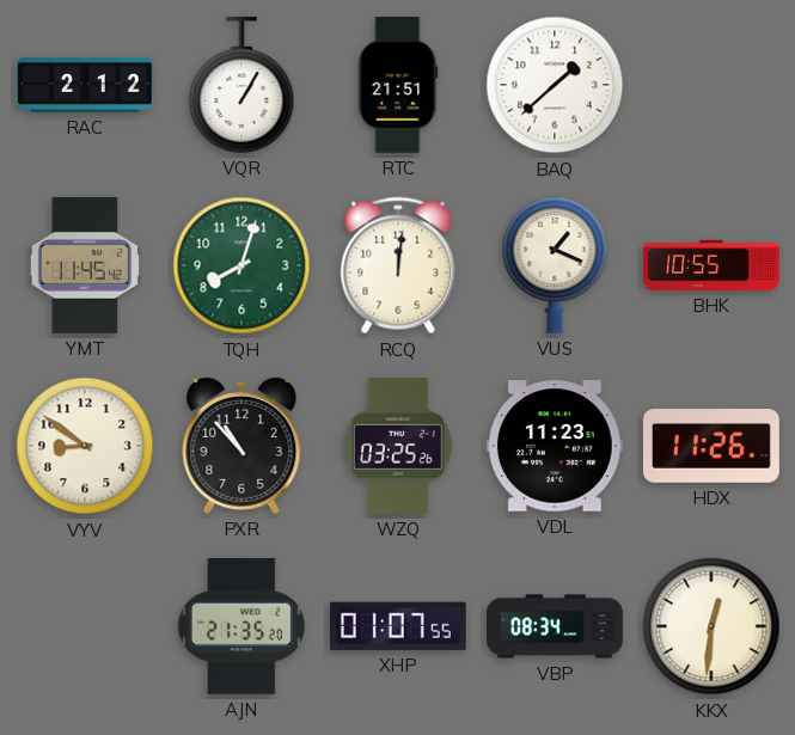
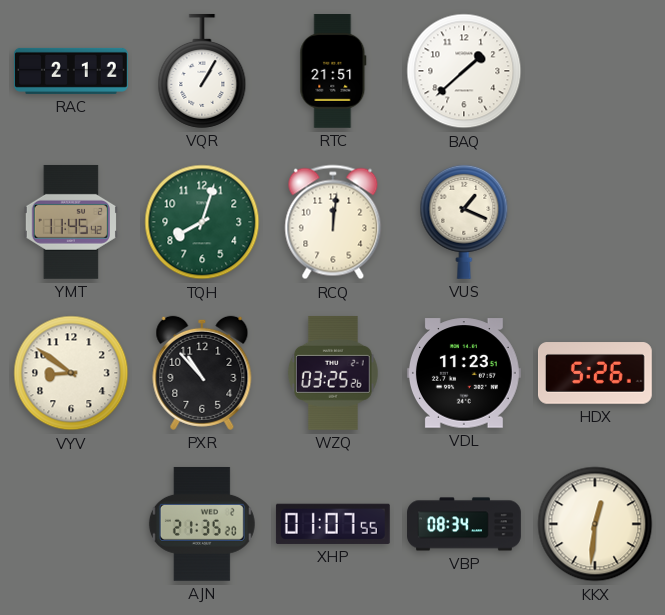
BHK: 10:55 -> none
HDX: 11:26 -> 5:26
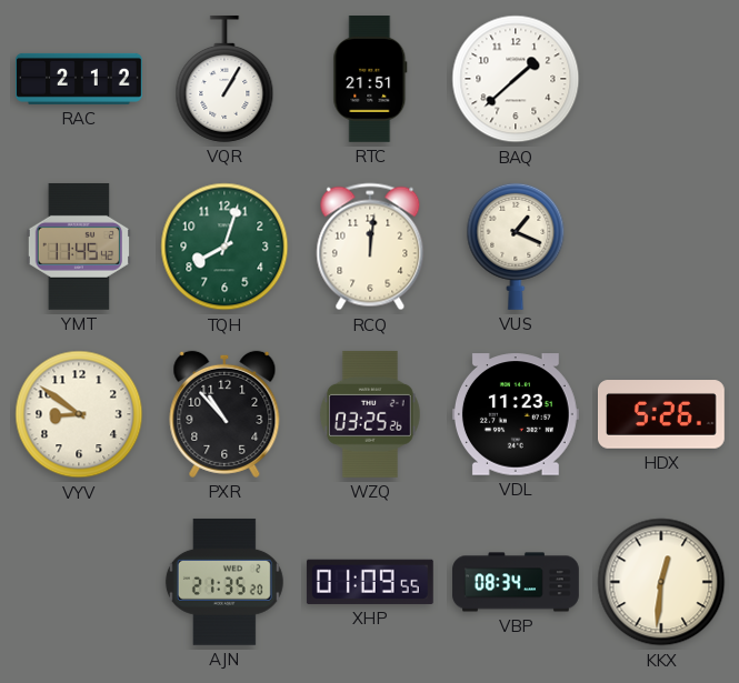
XHP: 01:07 -> 01:09
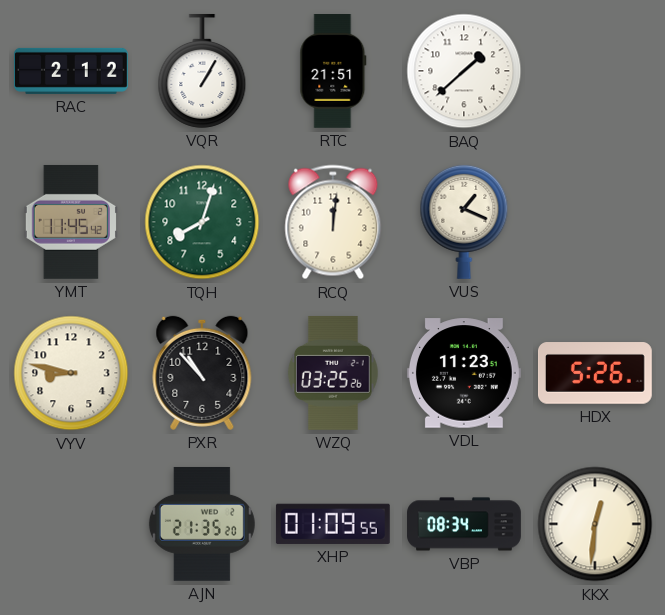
VYV: 8:51 -> 8:47
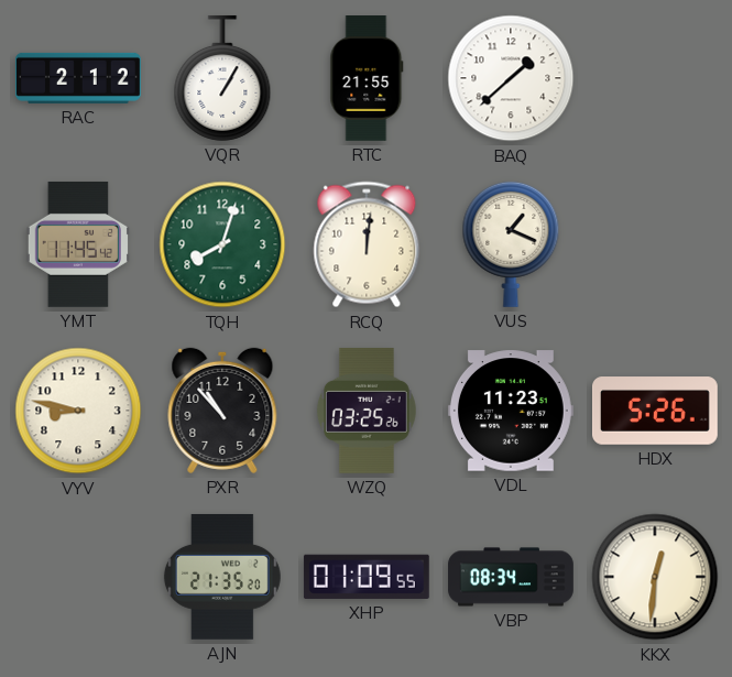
RTC: 21:51 -> 21:55
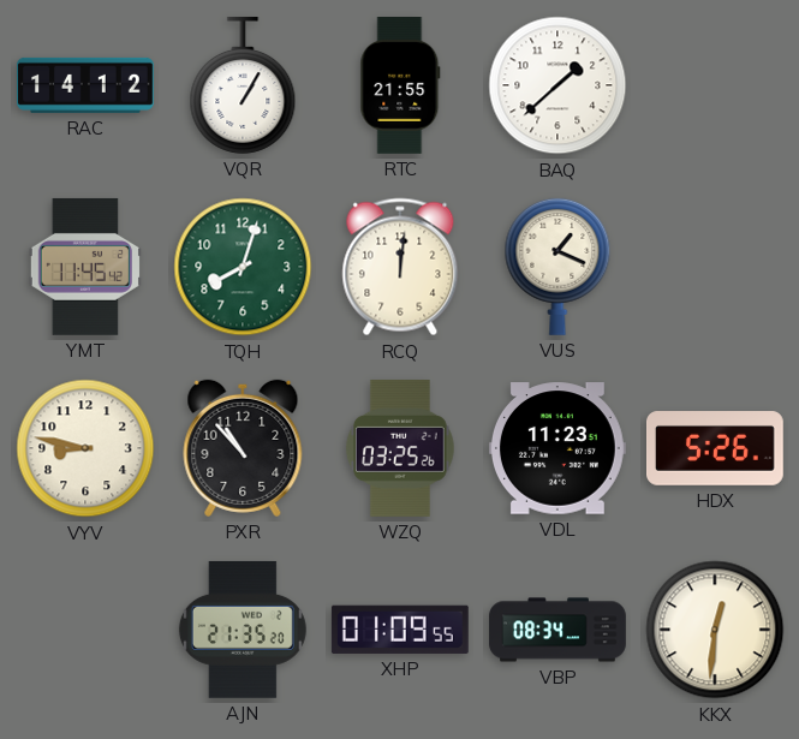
RAC: 2:12 -> 14:12
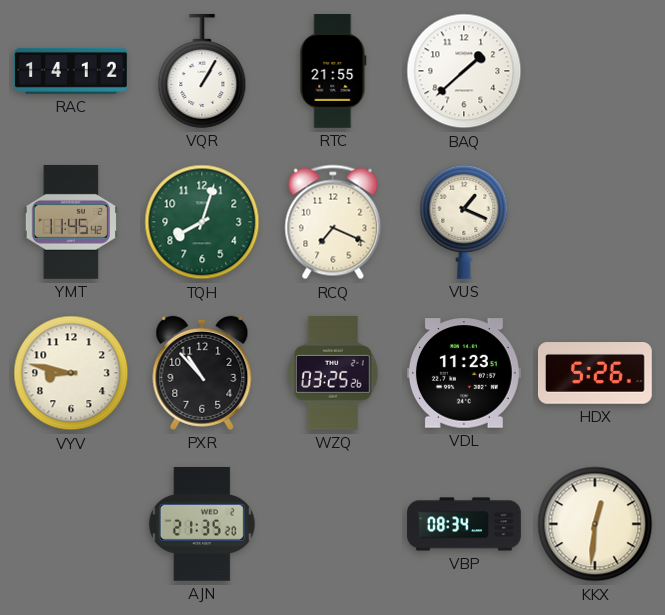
RCQ: 12:01 -> 7:19
XHP: 01:09 -> none
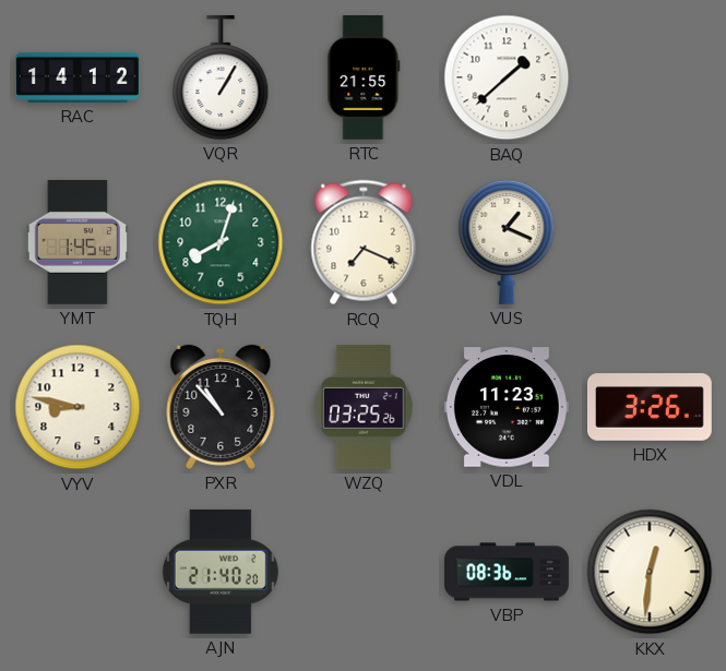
YMT: 11:45 -> 1:45
HDX: 5:26 -> 3:26
AJN: 21:35 -> 21:40
VBP: 08:34 -> 08:36
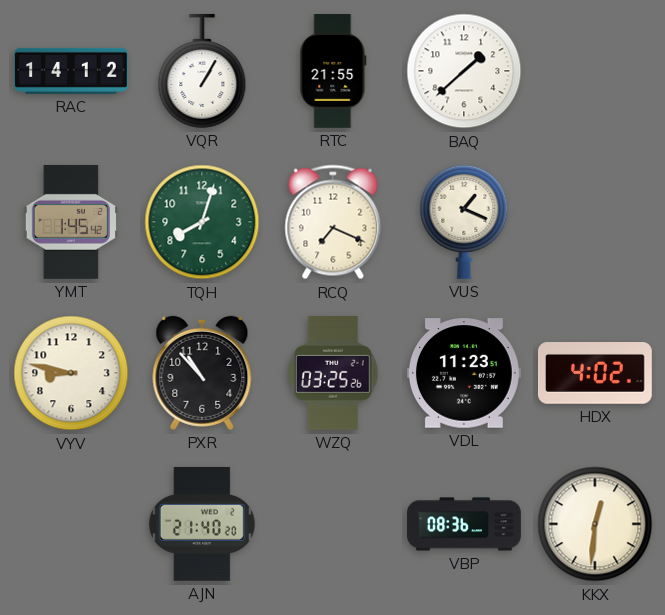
HDX: 3:26 -> 4:02
